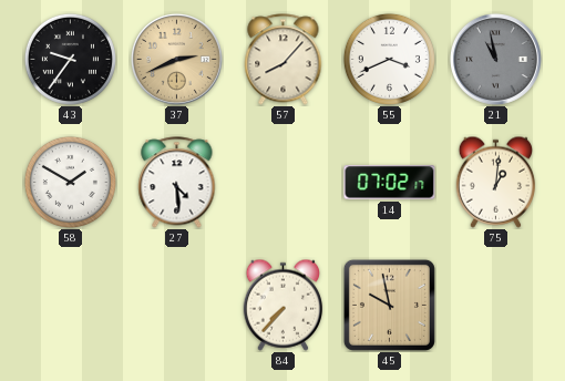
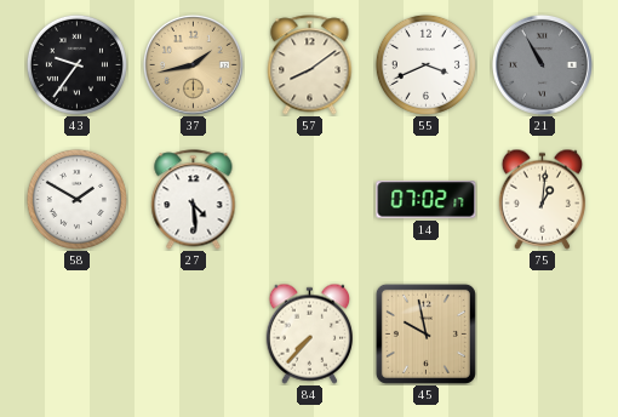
37: 2:41 -> 1:43
57: 8:07 -> 8:09
21: 10:58 -> 10:55
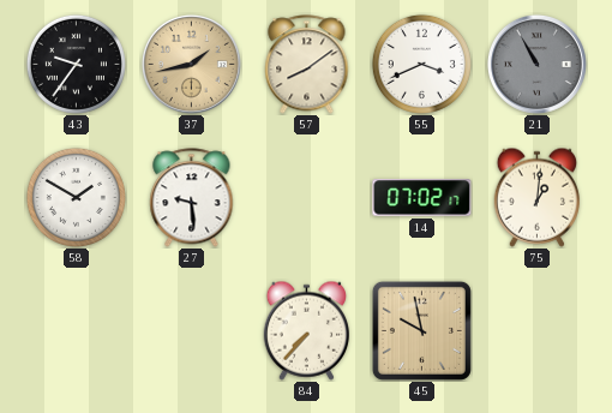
27: 4:29 -> 9:29
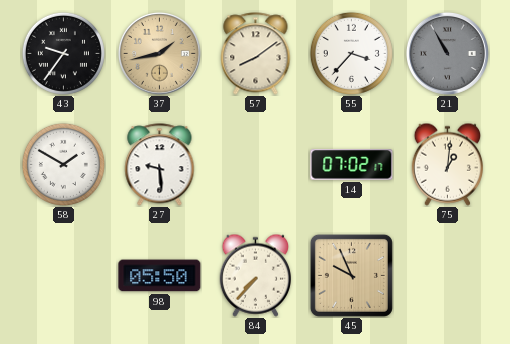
55: 3:41 -> 3:37
98: none -> 05:50
45: 9:58 -> 9:56
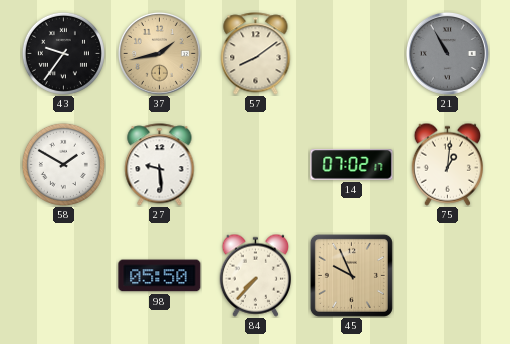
55: 3:37 -> none
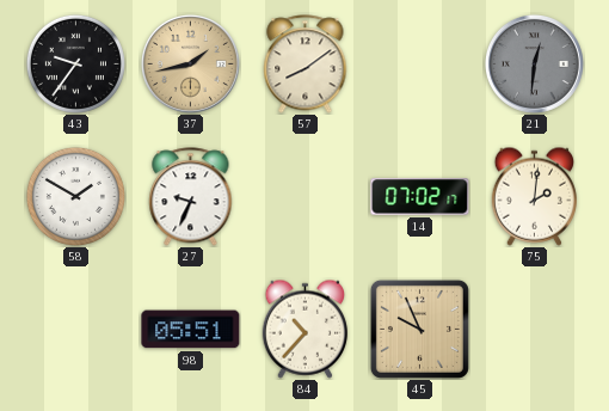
21: 10:55 -> 12:31
27: 9:29 -> 9:34
75: 1:01 -> 2:01
98: 05:50 -> 05:51
84: 7:37 -> 10:37
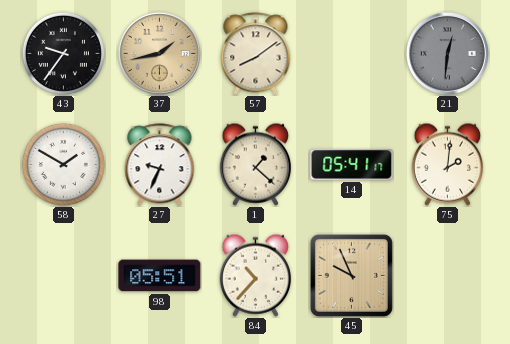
1: none -> 1:22
14: 07:02 -> 05:41
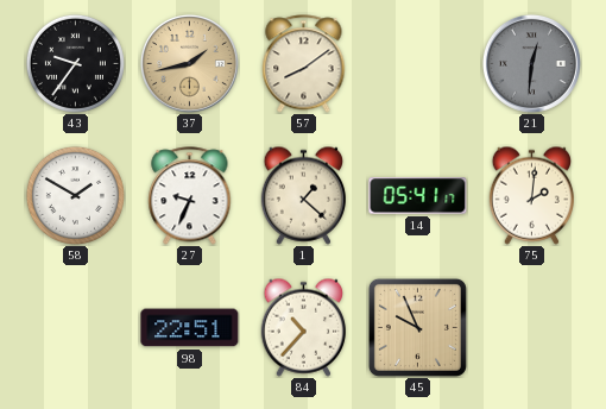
98: 05:51 -> 22:51
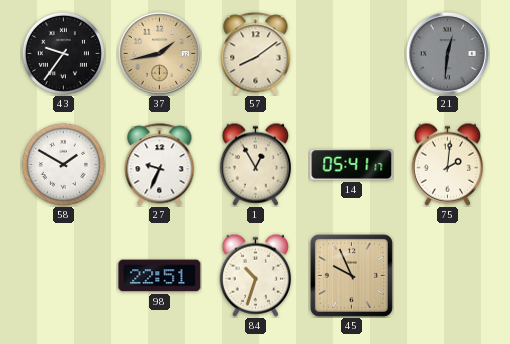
1: 1:22 -> 12:55
84: 10:37 -> 10:33
